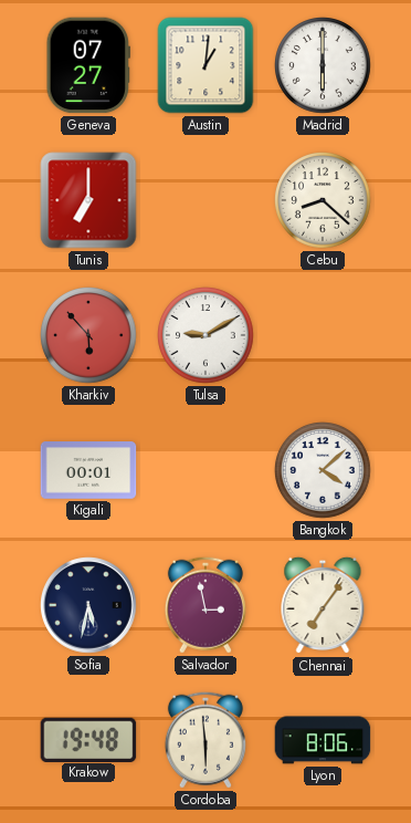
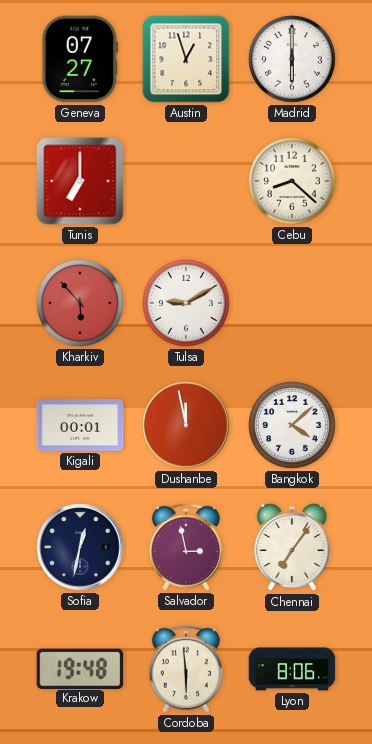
Austin: 1:01 -> 12:57
Dushanbe: none -> 11:58
Sofia: 5:32 -> 12:32
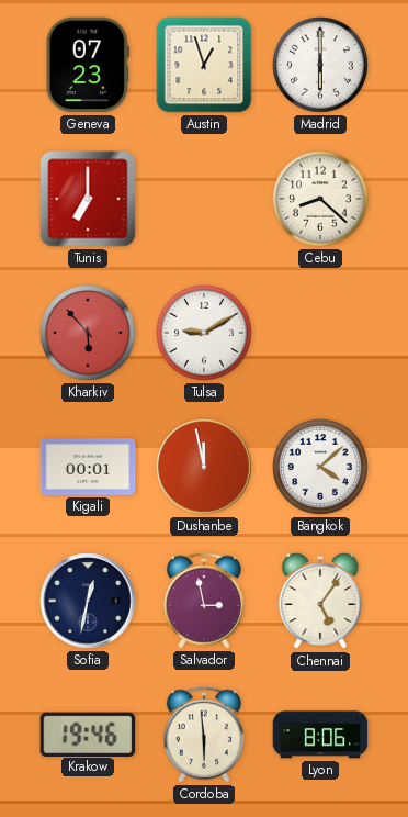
Geneva: 07:27 -> 07:23
Chennai: 7:06 -> 5:06
Krakow: 19:48 -> 19:46
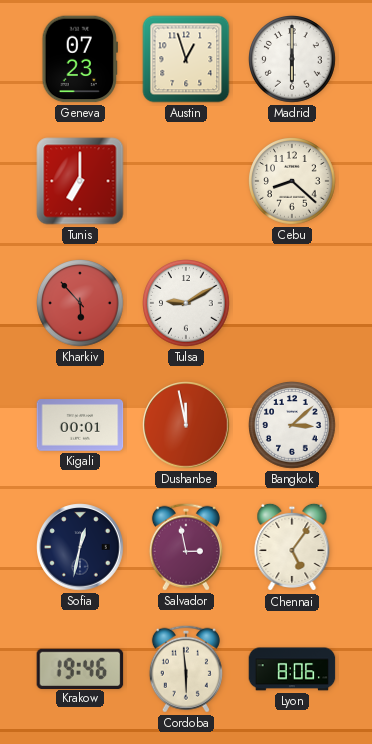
Bangkok: 4:08 -> 3:08
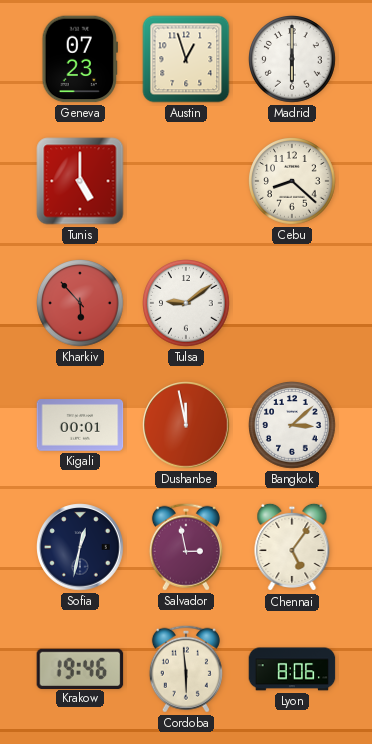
Tunis: 7:00 -> 5:00
Tulsa: 9:10 -> 9:09
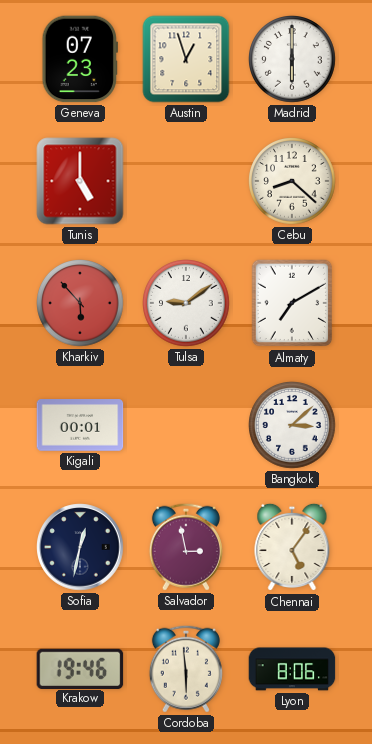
Almaty: none -> 7:10
Dushanbe: 11:58 -> none
